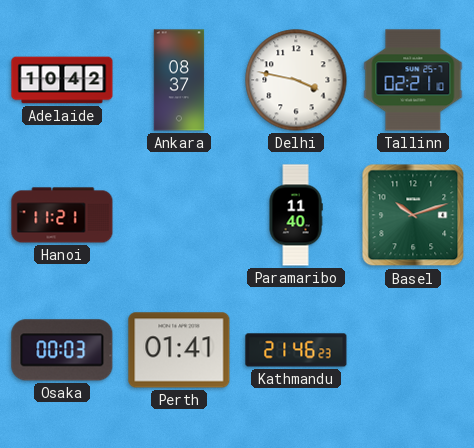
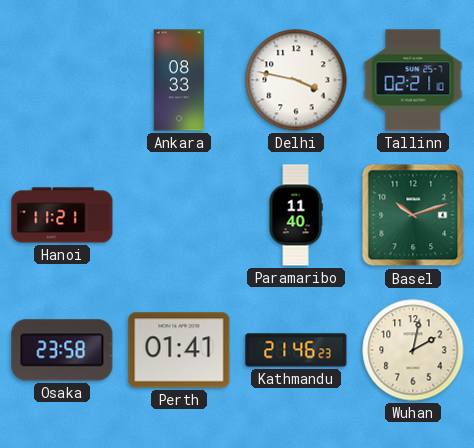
Adelaide: 10:42 -> none
Ankara: 08:37 -> 08:33
Osaka: 00:03 -> 23:58
Wuhan: none -> 2:02
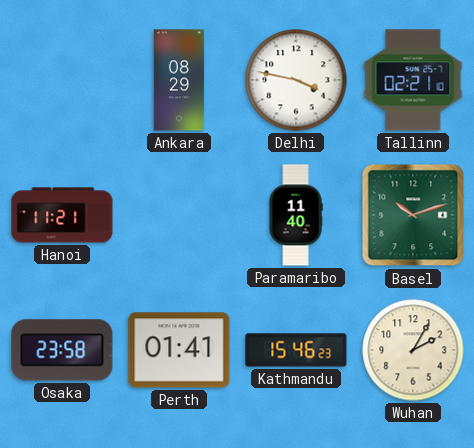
Ankara: 08:33 -> 08:29
Kathmandu: 21:46 -> 15:46
Wuhan: 2:02 -> 2:05
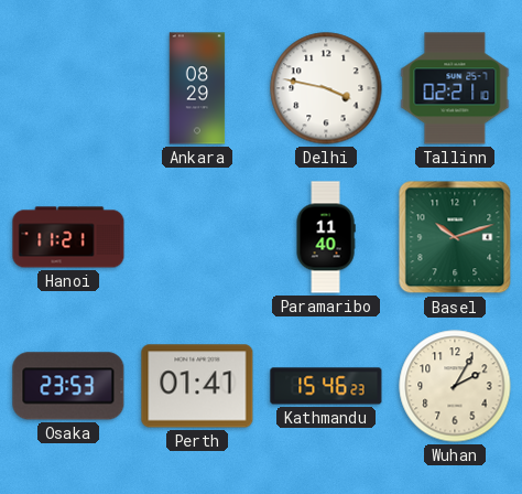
Osaka: 23:58 -> 23:53
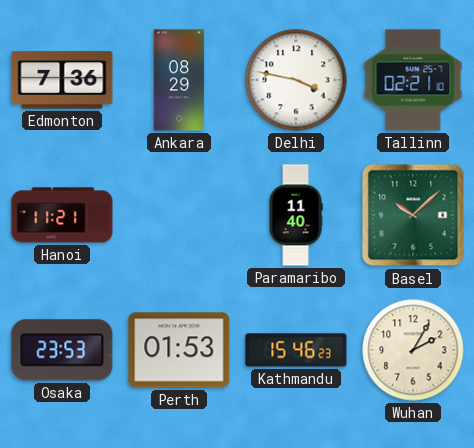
Edmonton: none -> 7:36
Basel: 10:12 -> 10:08
Perth: 01:41 -> 01:53
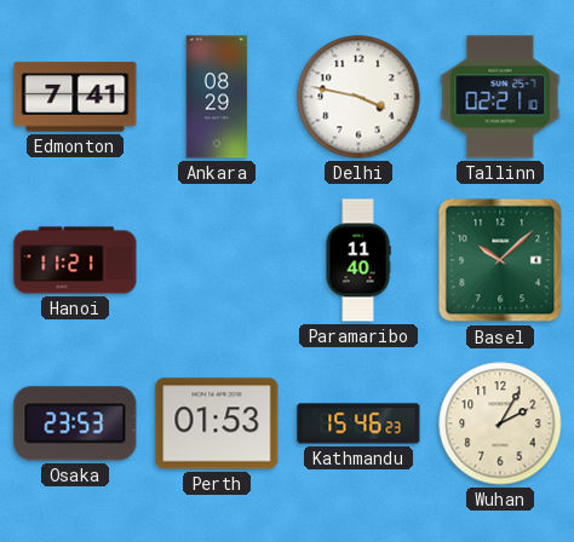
Edmonton: 7:36 -> 7:41
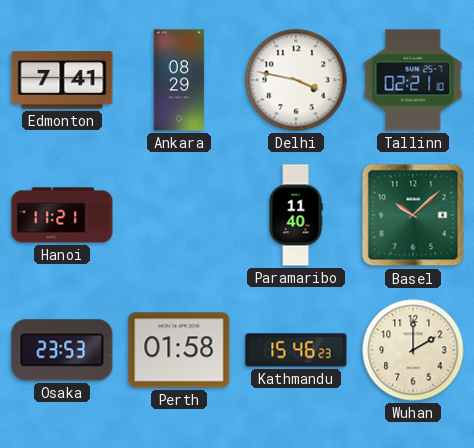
Perth: 01:53 -> 01:58
Wuhan: 2:05 -> 2:00
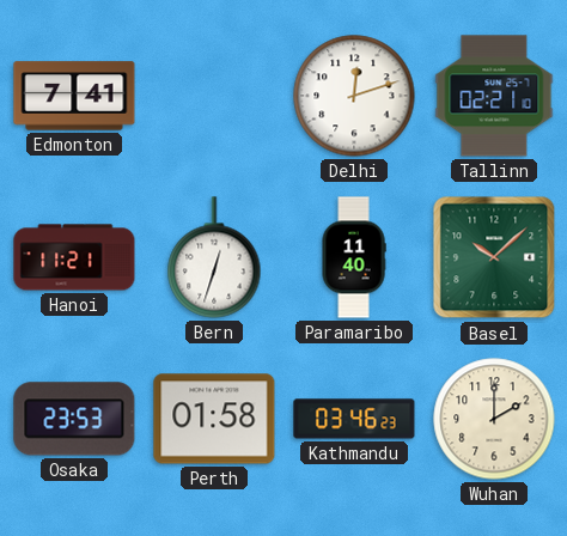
Ankara: 08:29 -> none
Delhi: 3:47 -> 12:12
Bern: none -> 12:33
Kathmandu: 15:46 -> 03:46
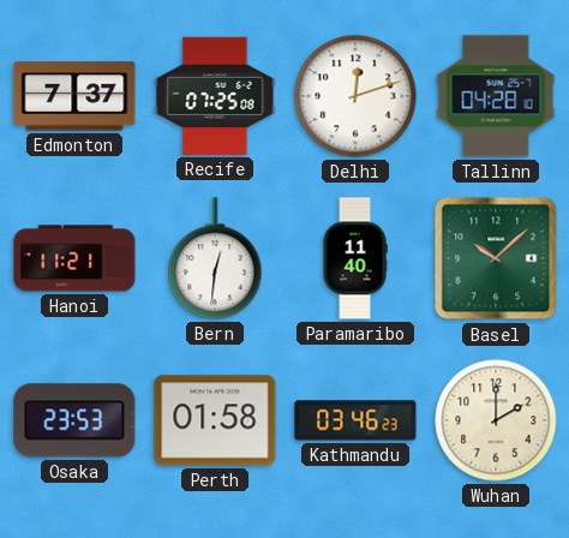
Edmonton: 7:41 -> 7:37
Recife: none -> 07:25
Tallinn: 02:21 -> 04:28
Bern: 12:33 -> 12:31
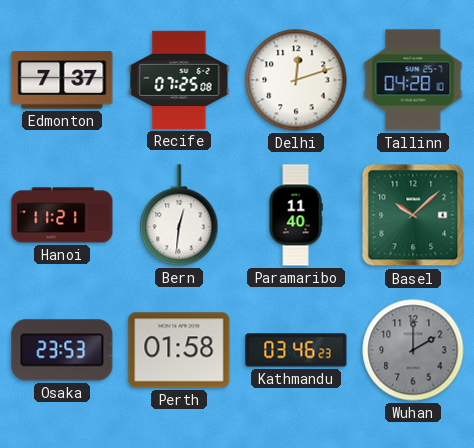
Wuhan dial: cream -> grey
